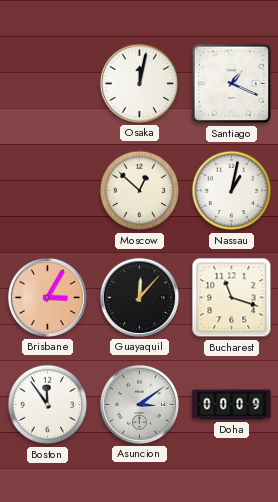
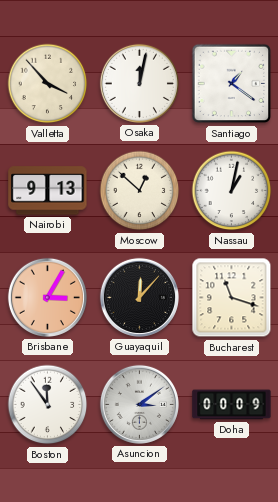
Valletta: none -> 3:53
Santiago: 1:19 -> 1:21
Nairobi: none -> 9:13
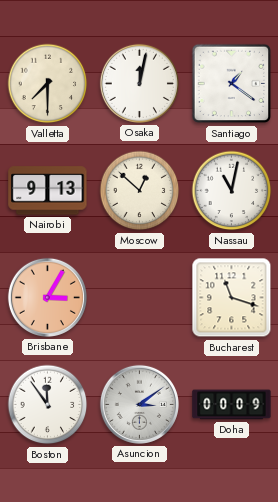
Valletta: 3:53 -> 7:30
Nassau: 1:02 -> 11:02
Guayaquil: 12:07 -> none
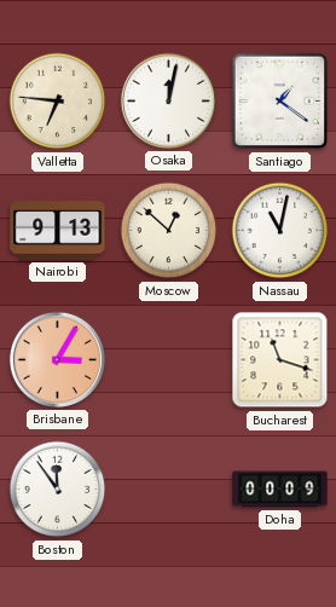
Valletta: 7:30 -> 6:46
Asuncion: 3:09 -> none
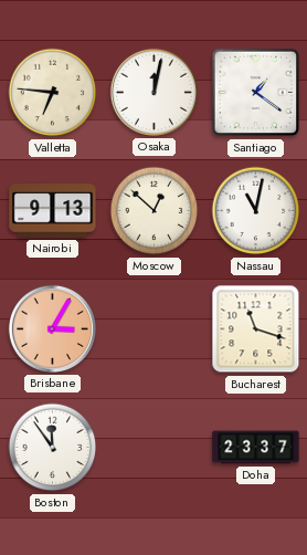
Doha: 00:09 -> 23:37
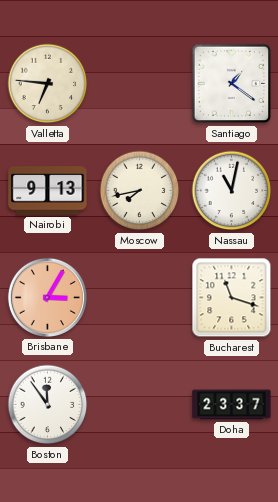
Osaka: 12:02 -> none
Moscow: 12:52 -> 7:43
